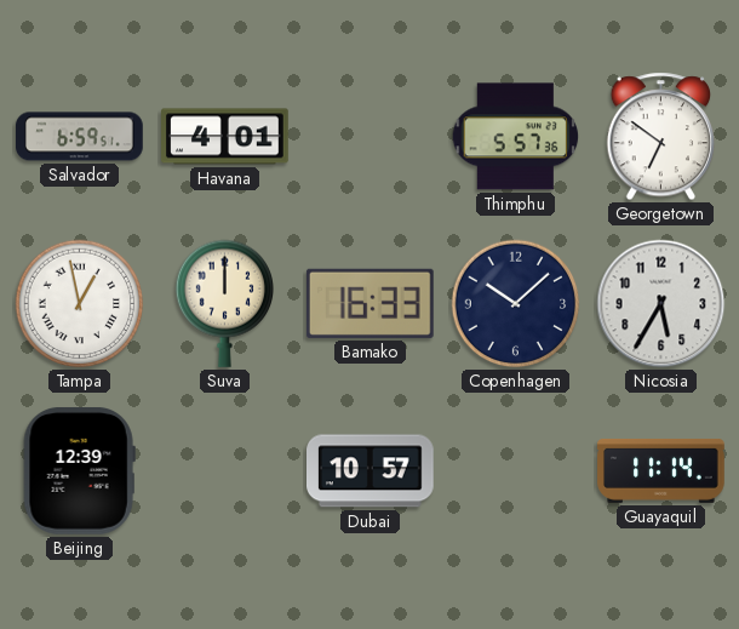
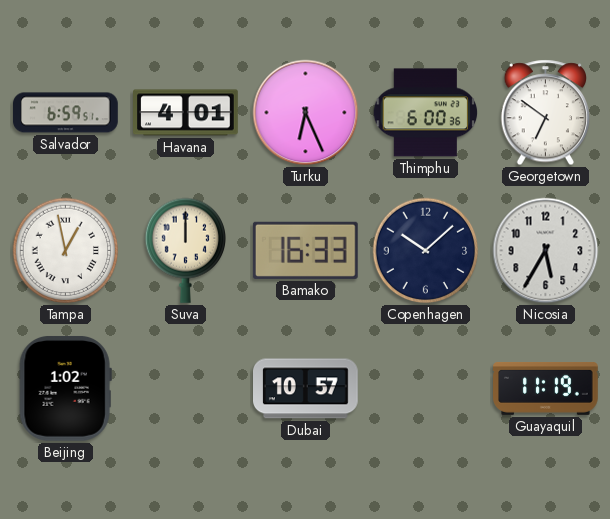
Turku: none -> 6:26
Thimphu: 5:57 -> 6:00
Beijing: 12:39 -> 1:02
Guayaquil: 11:14 -> 11:19
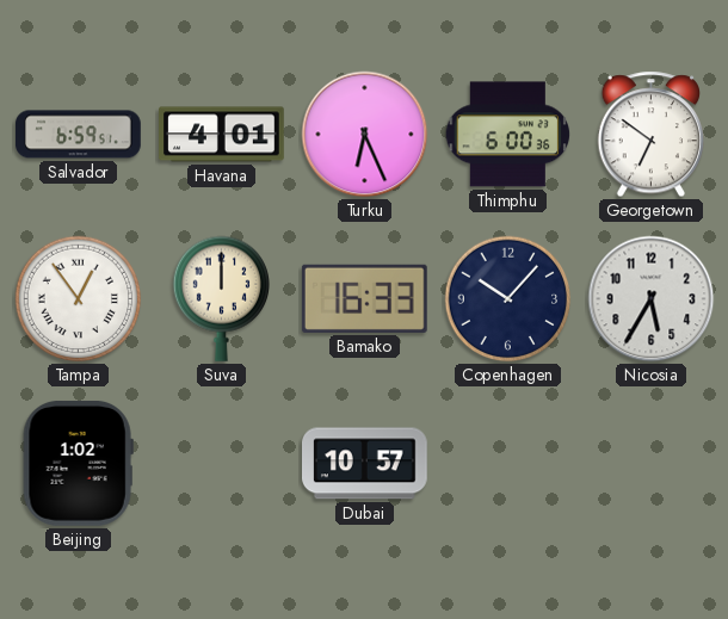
Tampa: 12:58 -> 12:54
Copenhagen: 10:08 -> 10:07
Guayaquil: 11:19 -> none
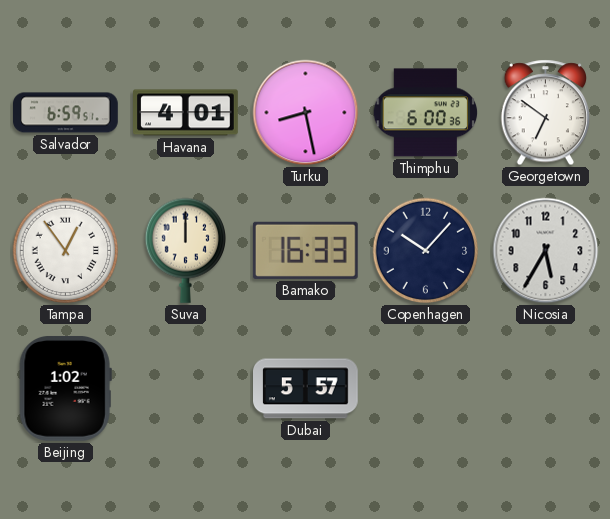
Turku: 6:26 -> 8:28
Dubai: 10:57 -> 5:57
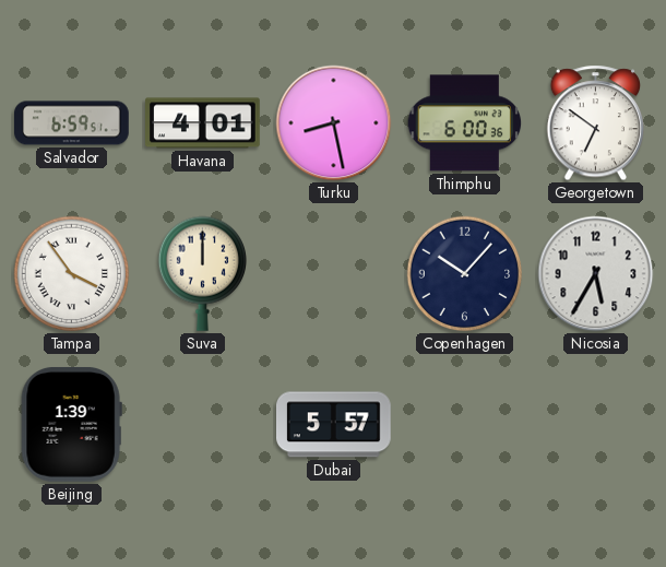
Tampa: 12:54 -> 3:54
Bamako: 16:33 -> none
Beijing: 1:02 -> 1:39
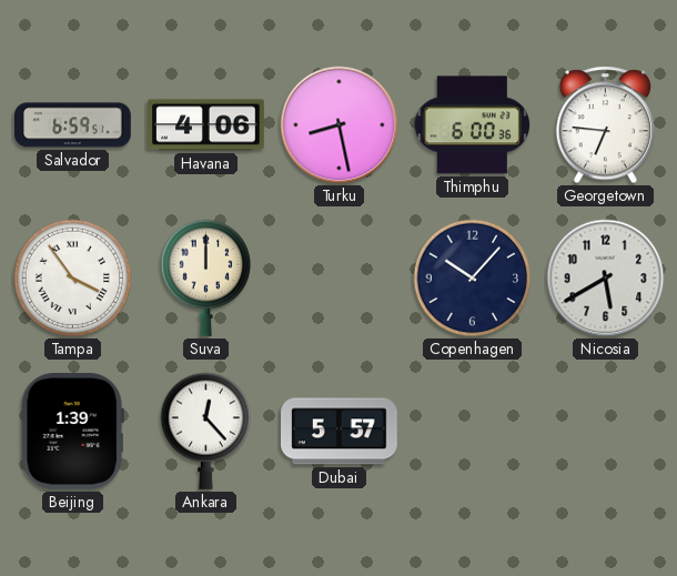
Havana: 4:01 -> 4:06
Georgetown: 6:51 -> 6:46
Nicosia: 5:35 -> 5:40
Ankara: none -> 12:23
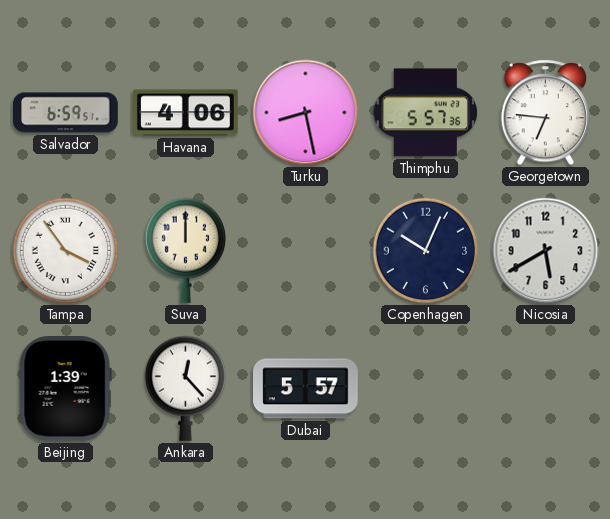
Thimphu: 6:00 -> 5:57
Copenhagen: 10:07 -> 10:04
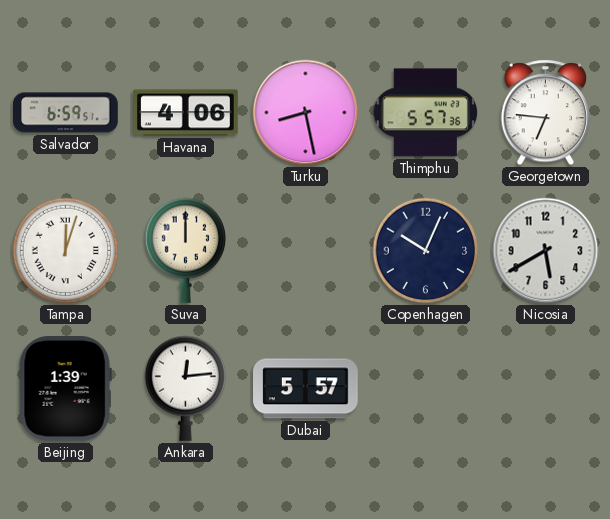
Tampa: 3:54 -> 12:03
Ankara: 12:23 -> 12:14
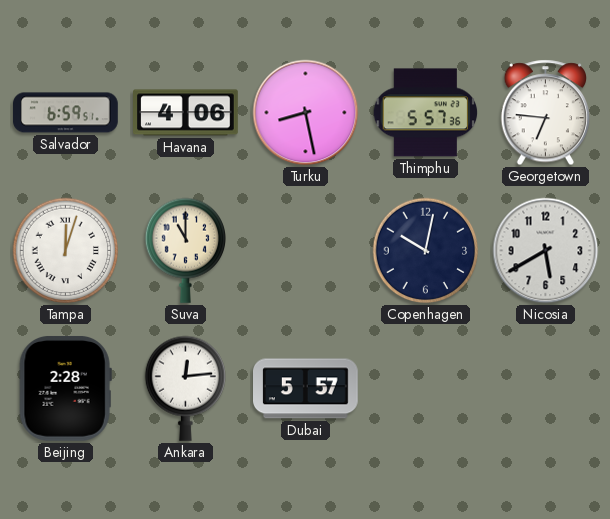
Suva: 12:00 -> 11:00
Copenhagen: 10:04 -> 10:02
Beijing: 1:39 -> 2:28
